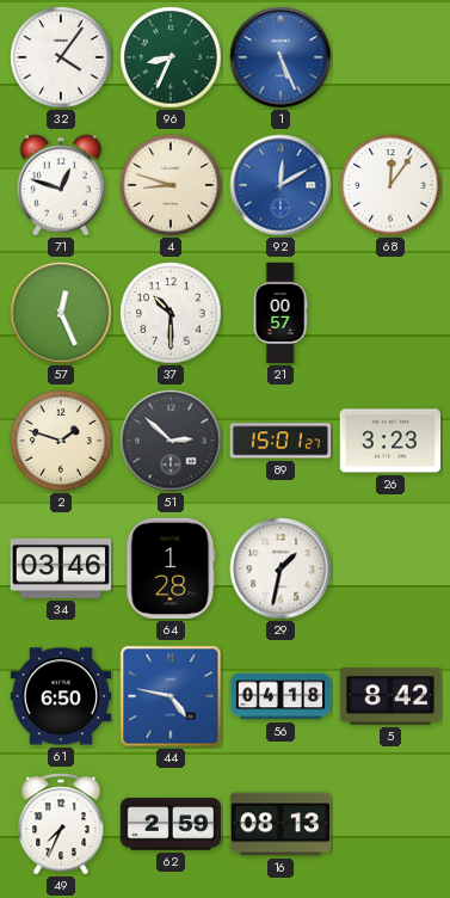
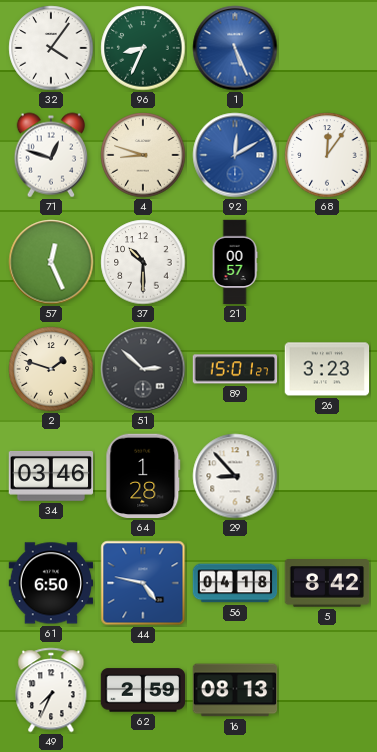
29: 1:32 -> 8:53
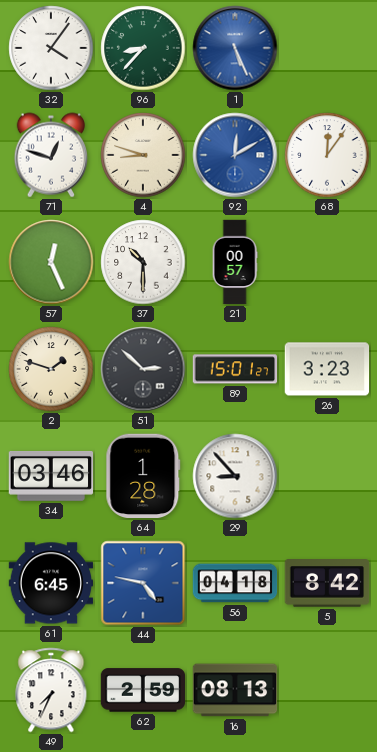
96: 8:34 -> 8:37
61: 6:50 -> 6:45
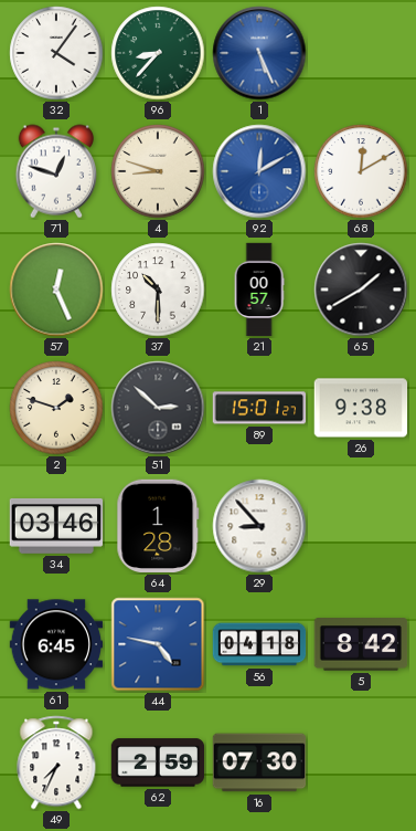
68: 12:06 -> 12:10
65: none -> 1:40
26: 3:23 -> 9:38
16: 08:13 -> 07:30
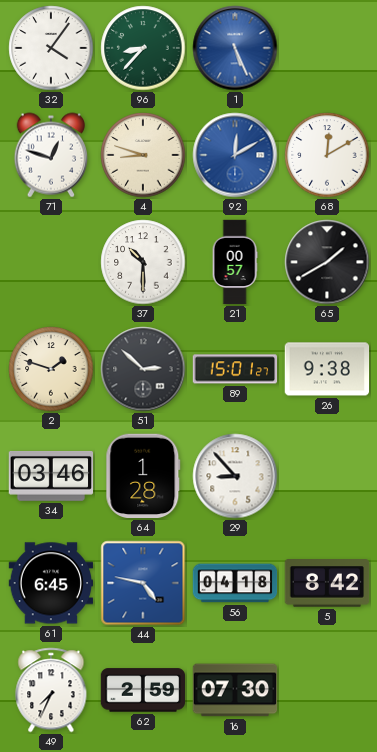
57: 12:26 -> none
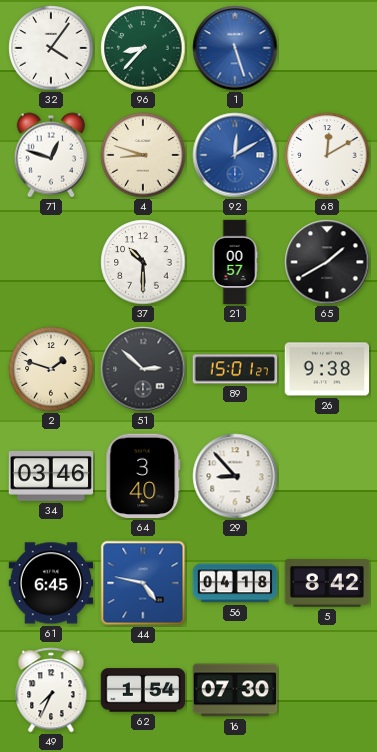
1: 5:26 -> 5:27
64: 1:28 -> 3:40
62: 2:59 -> 1:54
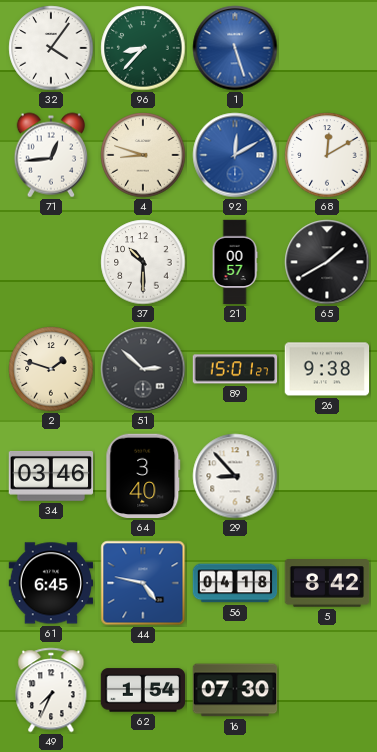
71: 12:48 -> 12:44
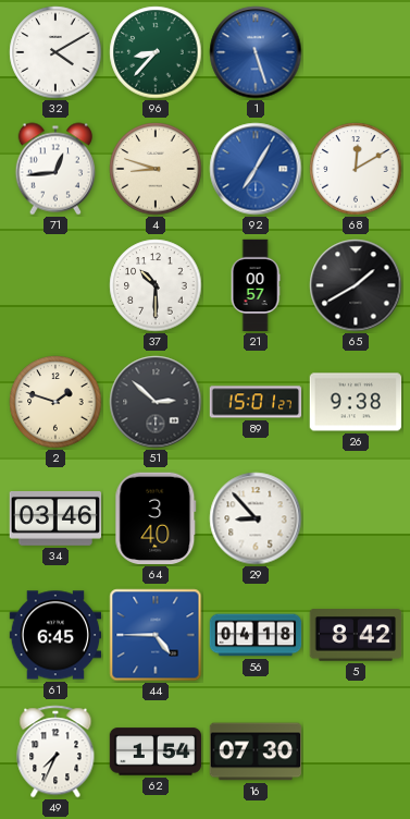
32: 4:06 -> 4:10
92: 12:10 -> 7:05
44: 4:47 -> 4:45
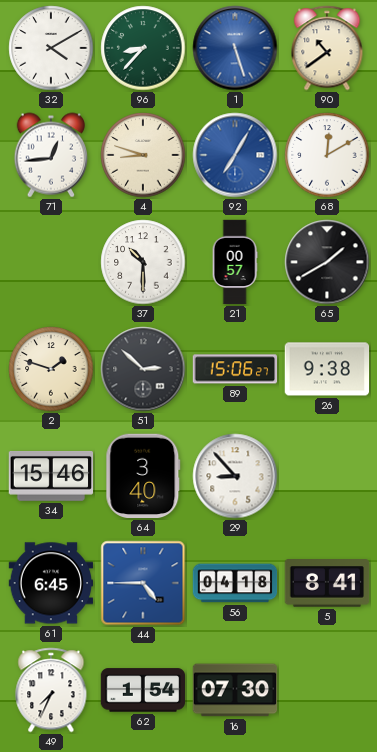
90: none -> 10:39
89: 15:01 -> 15:06
34: 03:46 -> 15:46
5: 8:42 -> 8:41
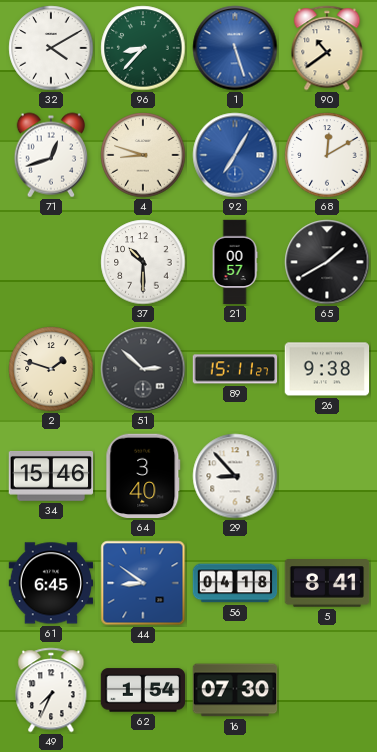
71: 12:44 -> 12:42
89: 15:06 -> 15:11
44: 4:45 -> 8:51
